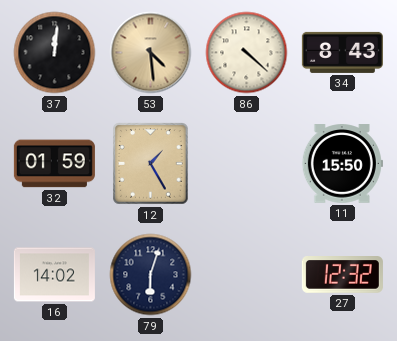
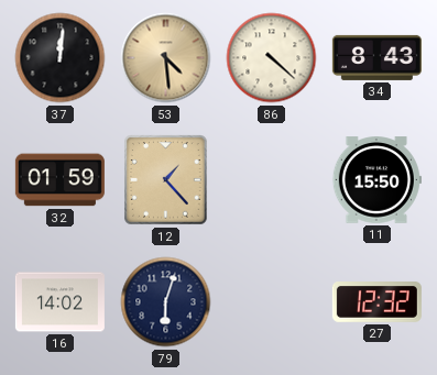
12: 1:25 -> 1:23
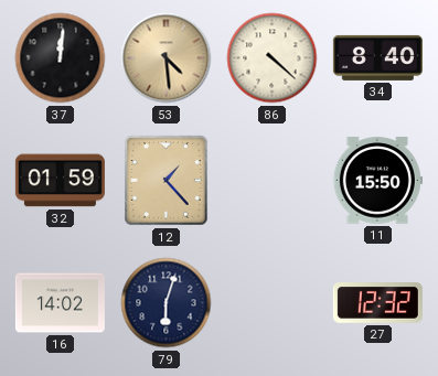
34: 8:43 -> 8:40
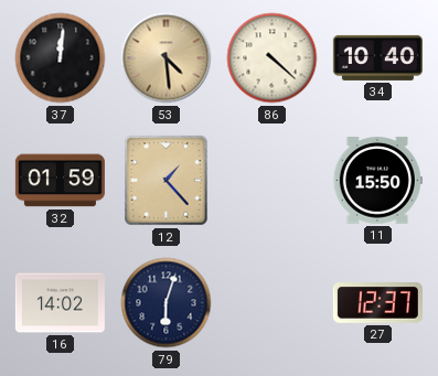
34: 8:40 -> 10:40
27: 12:32 -> 12:37
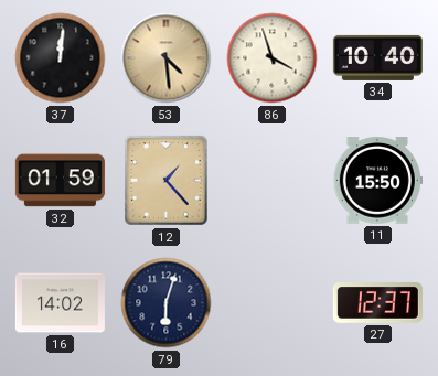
86: 4:22 -> 3:57
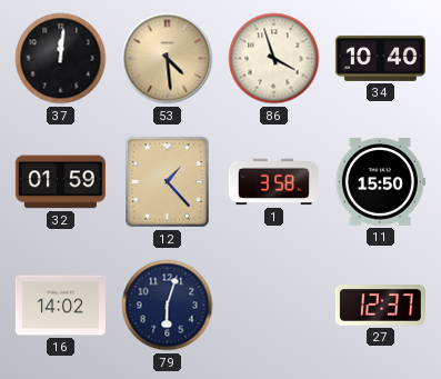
1: none -> 3:58
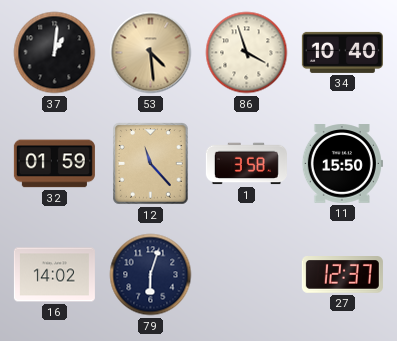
37: 12:01 -> 1:01
12: 1:23 -> 11:23
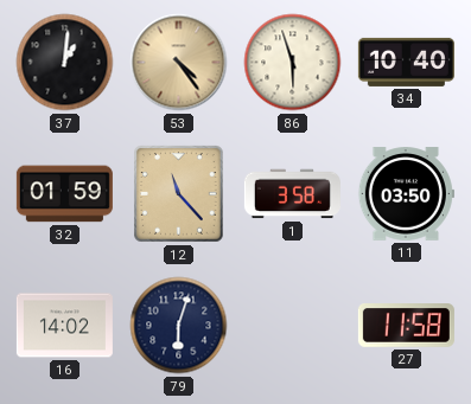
53: 4:29 -> 4:24
86: 3:57 -> 5:57
11: 15:50 -> 03:50
27: 12:37 -> 11:58
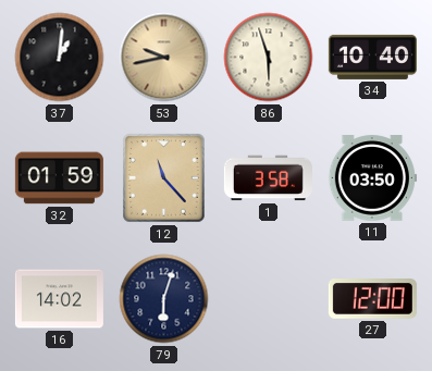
53: 4:24 -> 9:43
27: 11:58 -> 12:00
